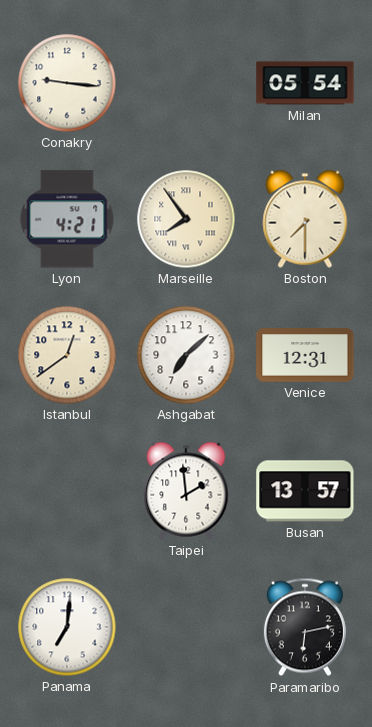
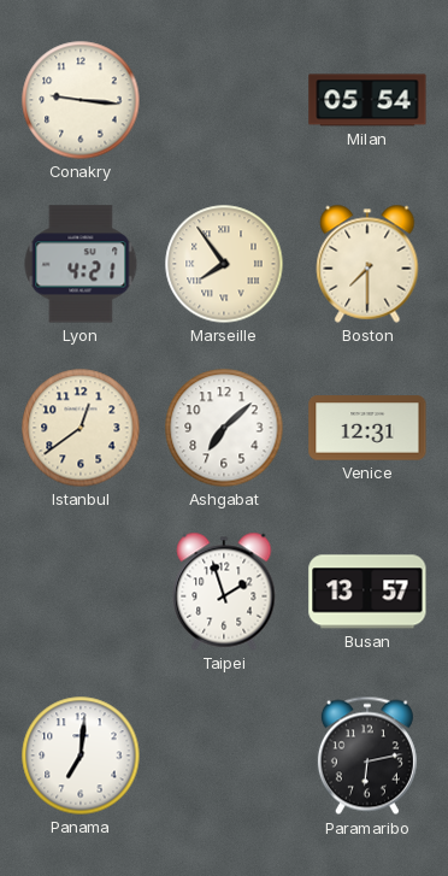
Taipei: 1:59 -> 1:57
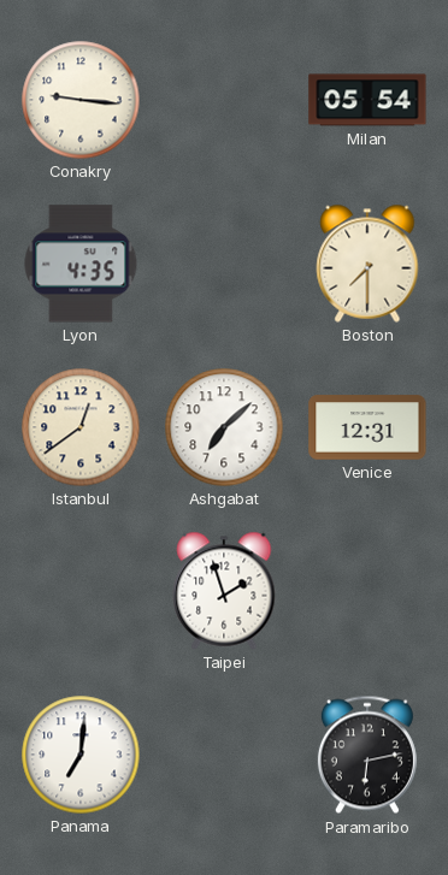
Lyon: 4:21 -> 4:35
Marseille: 7:54 -> none
Busan: 13:57 -> none
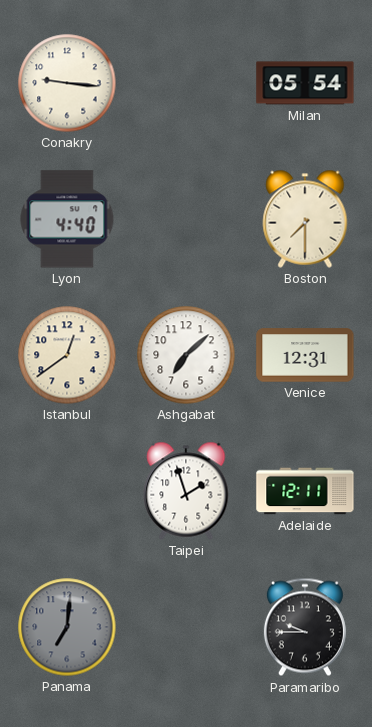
Lyon: 4:35 -> 4:40
Adelaide: none -> 12:11
Panama dial: white -> grey
Paramaribo: 6:13 -> 9:45
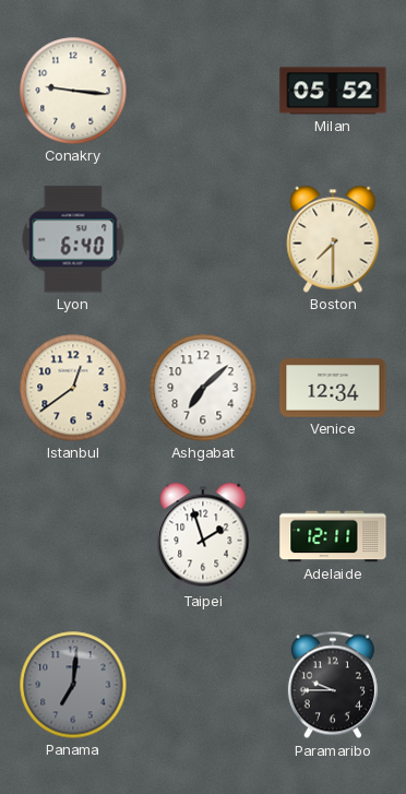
Milan: 05:54 -> 05:52
Lyon: 4:40 -> 6:40
Venice: 12:31 -> 12:34
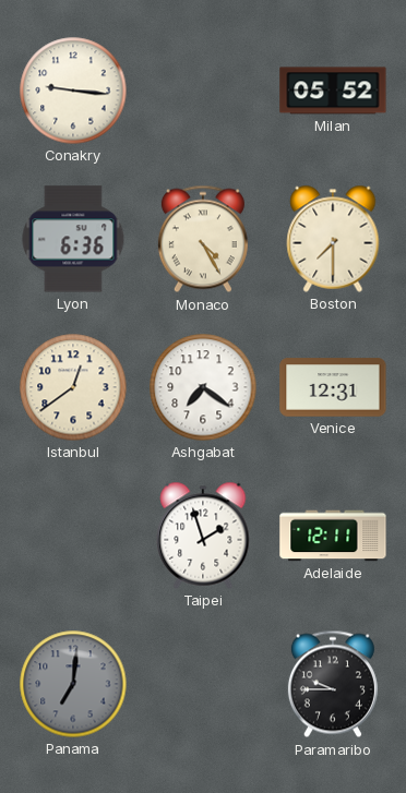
Lyon: 6:40 -> 6:36
Monaco: none -> 4:25
Ashgabat: 7:08 -> 7:21
Venice: 12:34 -> 12:31
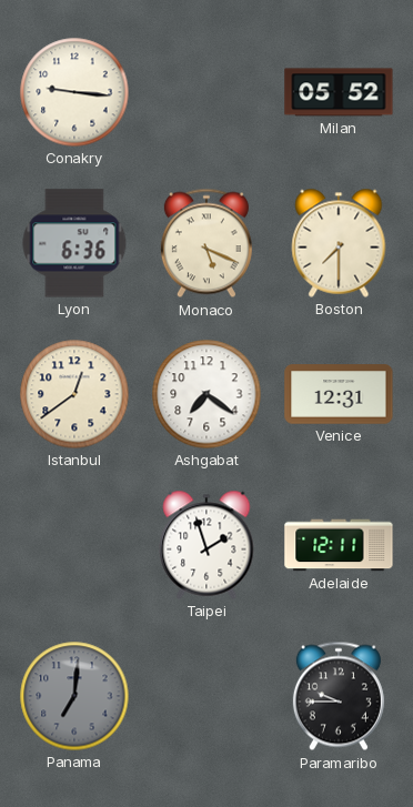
Monaco: 4:25 -> 5:19
